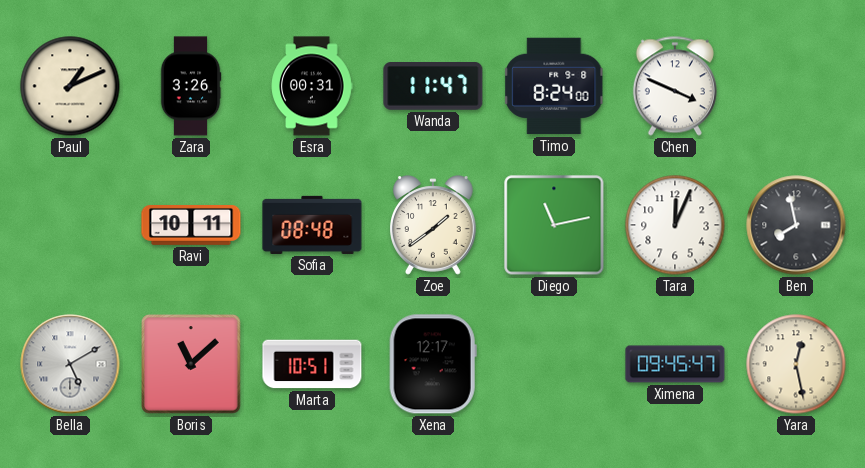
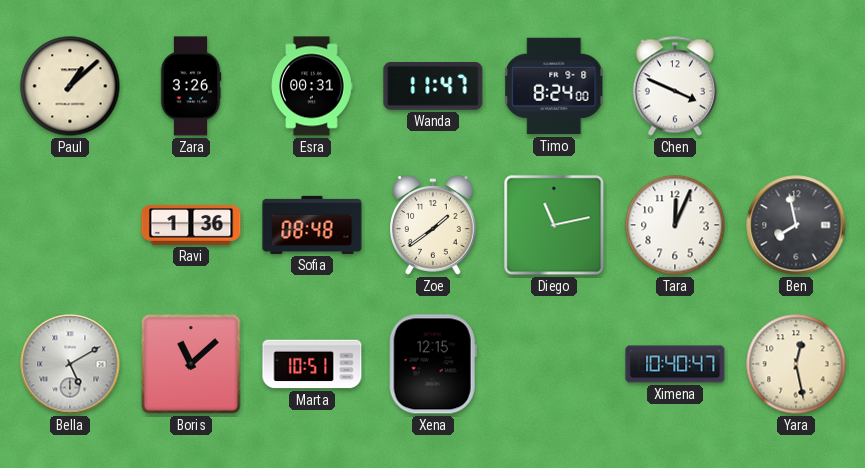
Paul: 1:11 -> 1:08
Ravi: 10:11 -> 1:36
Xena: 12:17 -> 12:15
Ximena: 09:45 -> 10:40
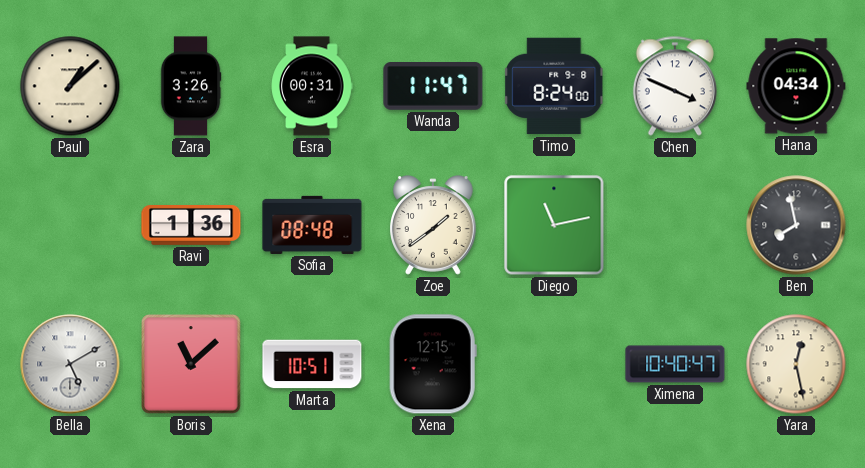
Hana: none -> 04:34
Tara: 12:04 -> none
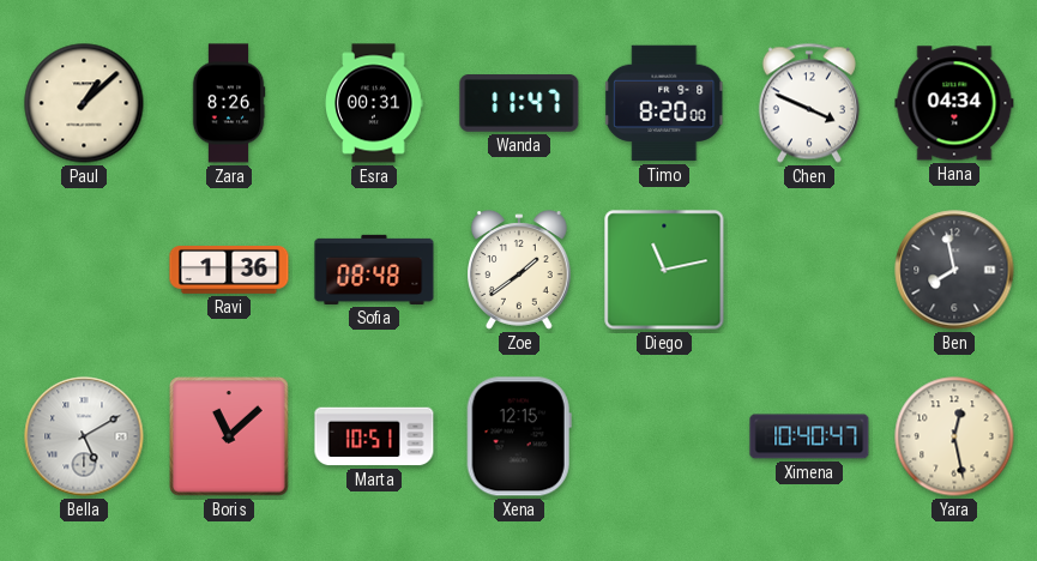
Zara: 3:26 -> 8:26
Timo: 8:24 -> 8:20
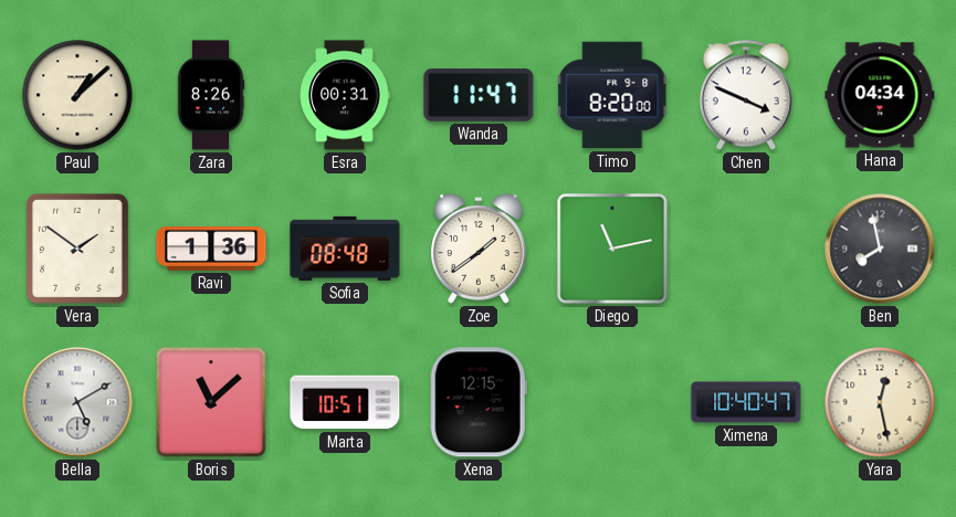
Vera: none -> 1:51
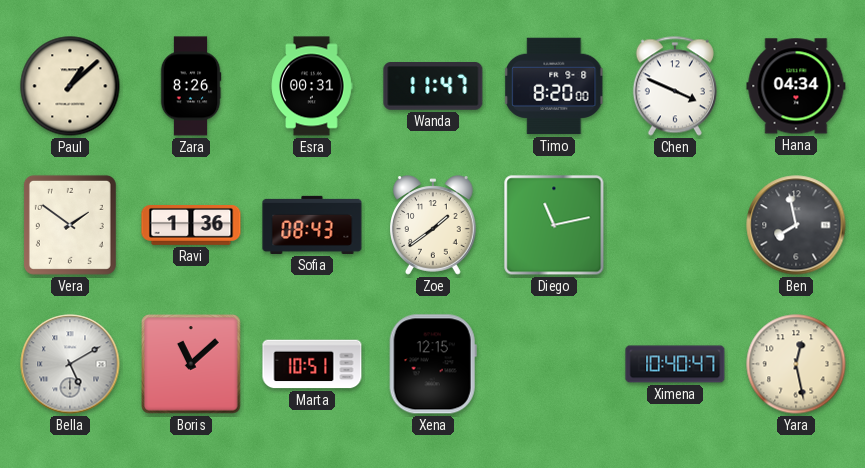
Sofia: 08:48 -> 08:43
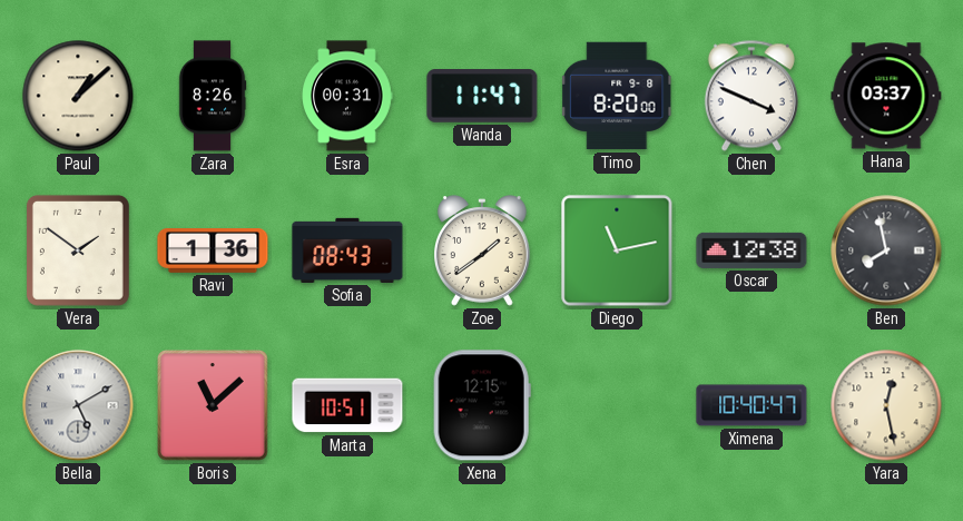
Hana: 04:34 -> 03:37
Oscar: none -> 12:38
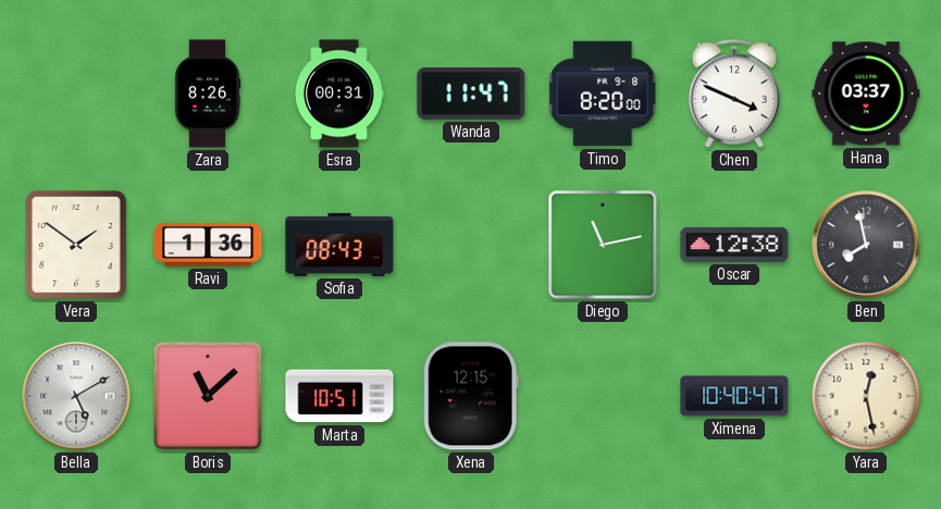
Paul: 1:08 -> none
Zoe: 1:39 -> none
